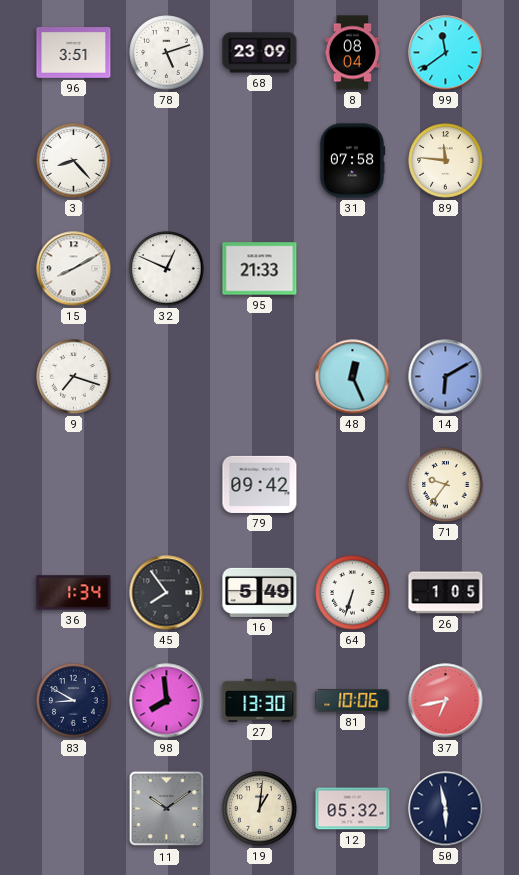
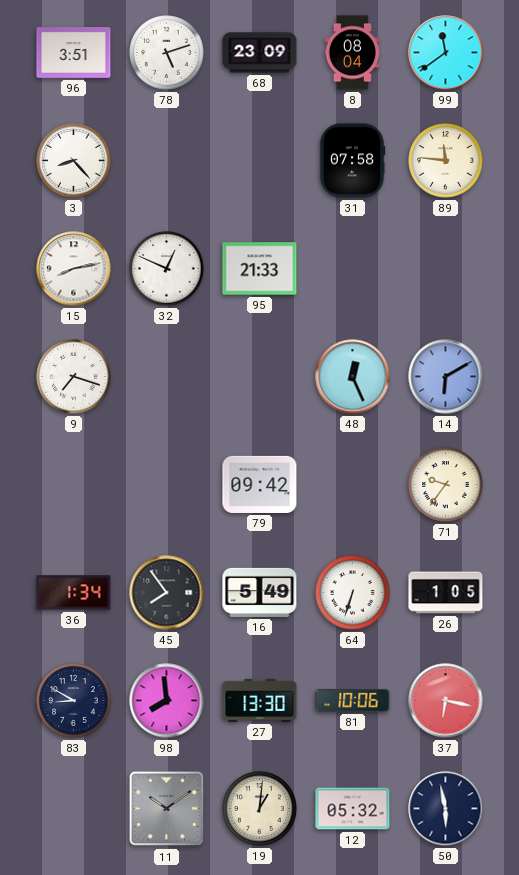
15: 8:10 -> 8:13
37: 6:43 -> 6:17
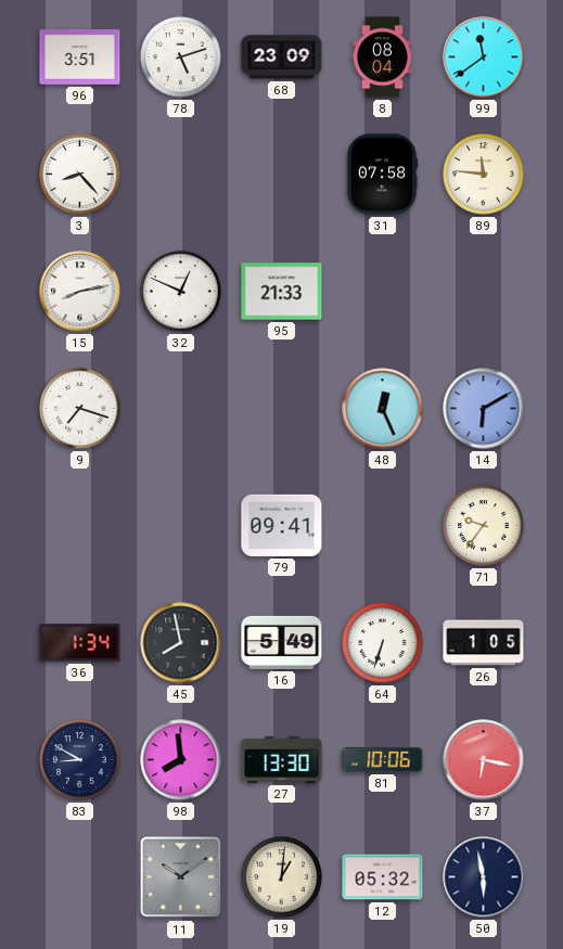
79: 09:42 -> 09:41
45: 7:54 -> 7:58
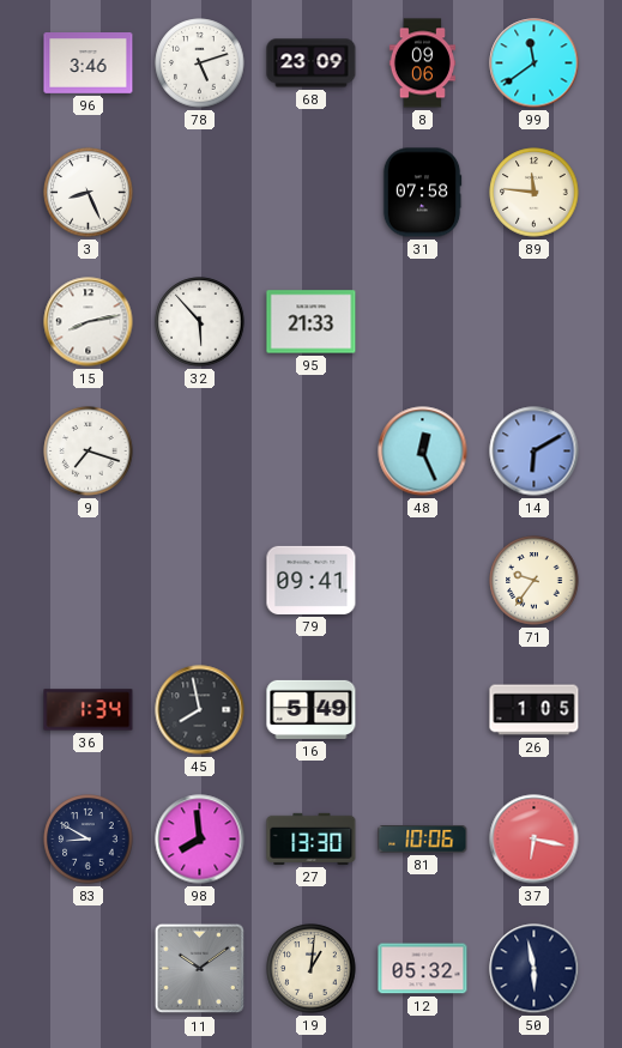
96: 3:51 -> 3:46
8: 08:04 -> 09:06
3: 8:23 -> 8:26
32: 12:49 -> 5:53
64: 6:33 -> none
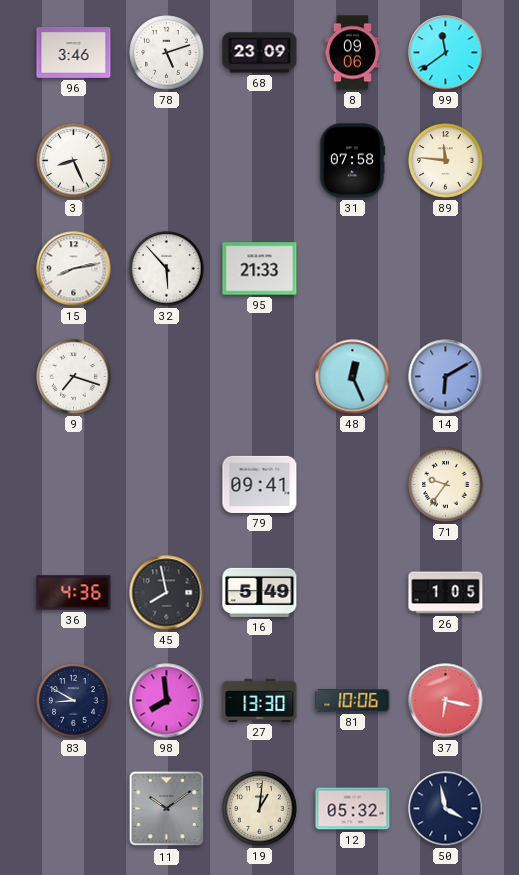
36: 1:34 -> 4:36
50: 5:58 -> 3:58
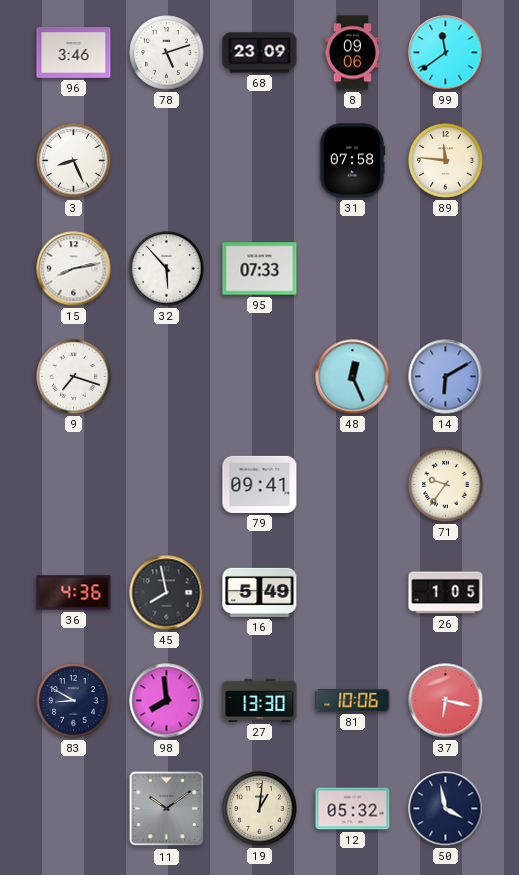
95: 21:33 -> 07:33
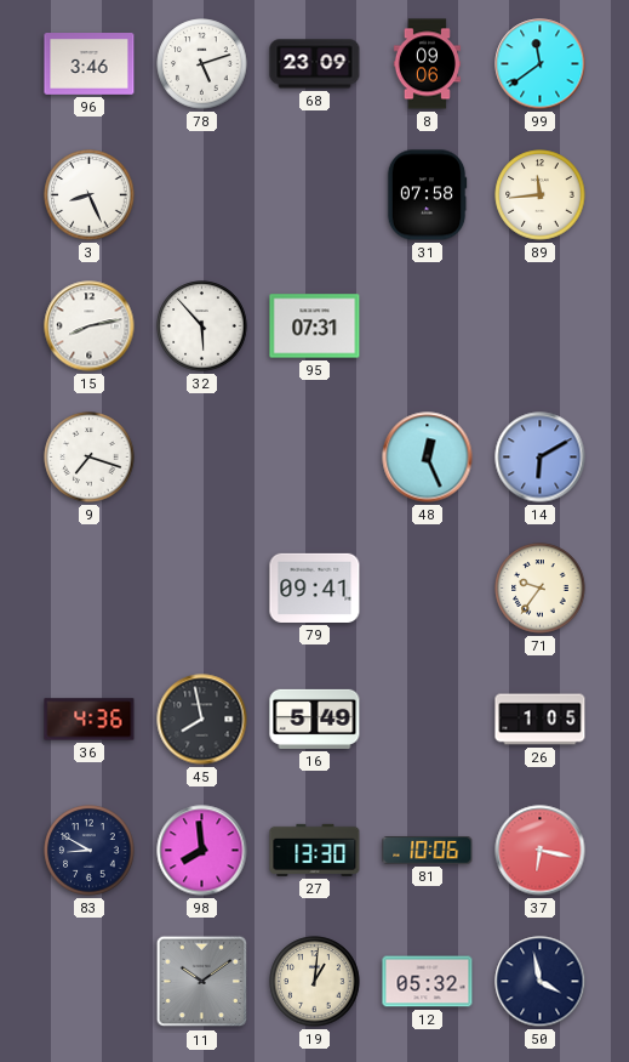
89: 11:46 -> 11:44
95: 07:33 -> 07:31
